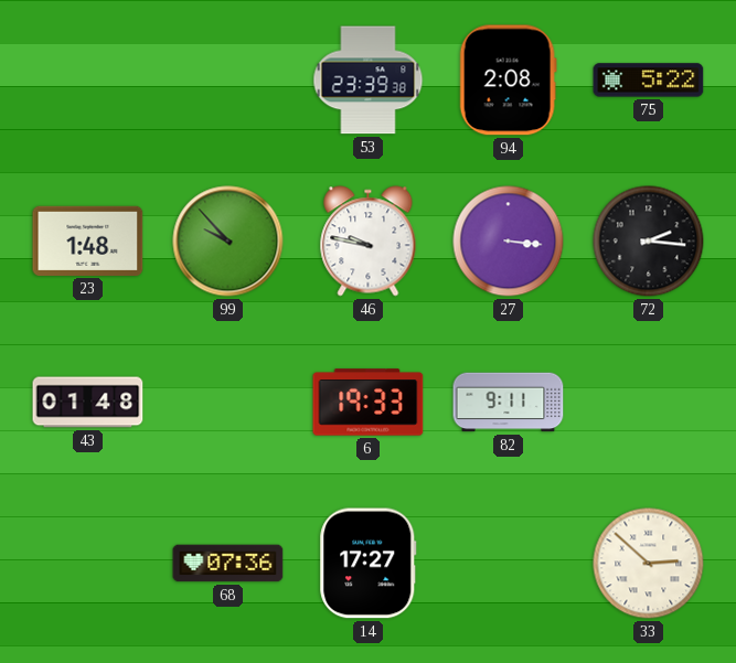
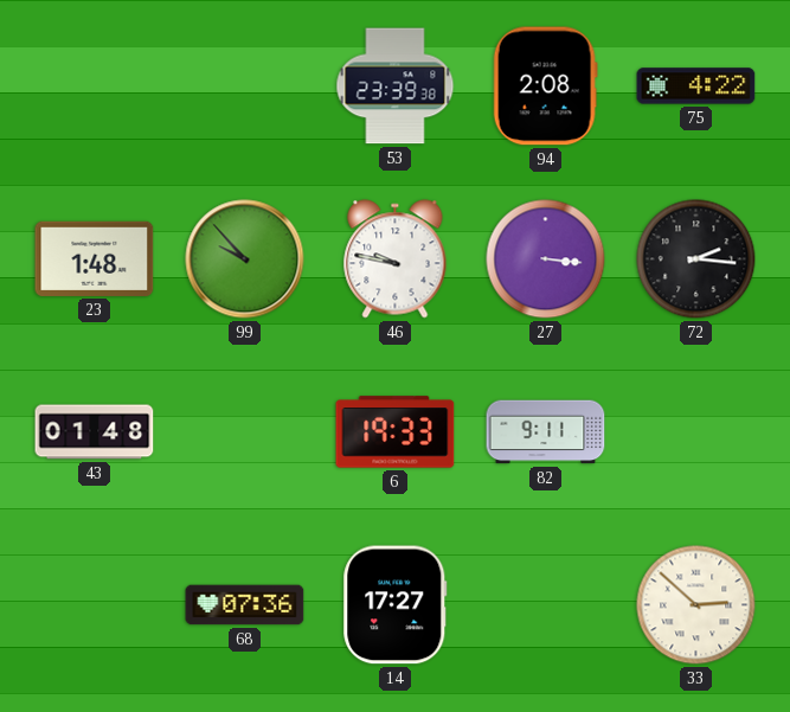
75: 5:22 -> 4:22
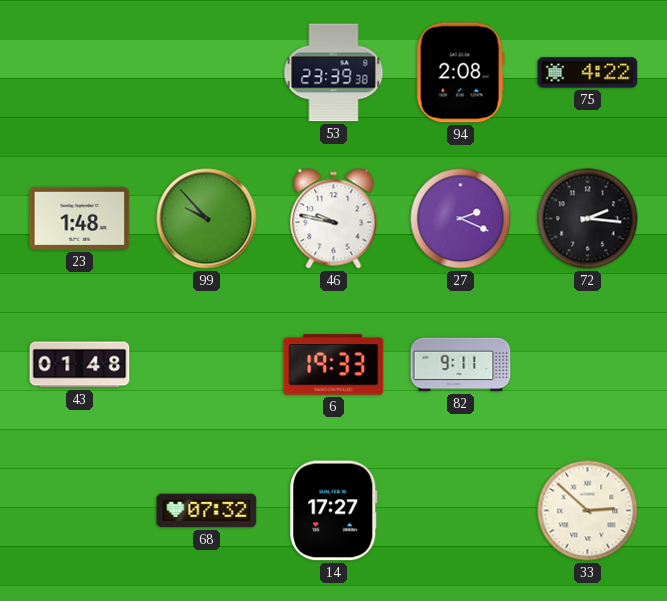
27: 3:16 -> 2:19
68: 07:36 -> 07:32
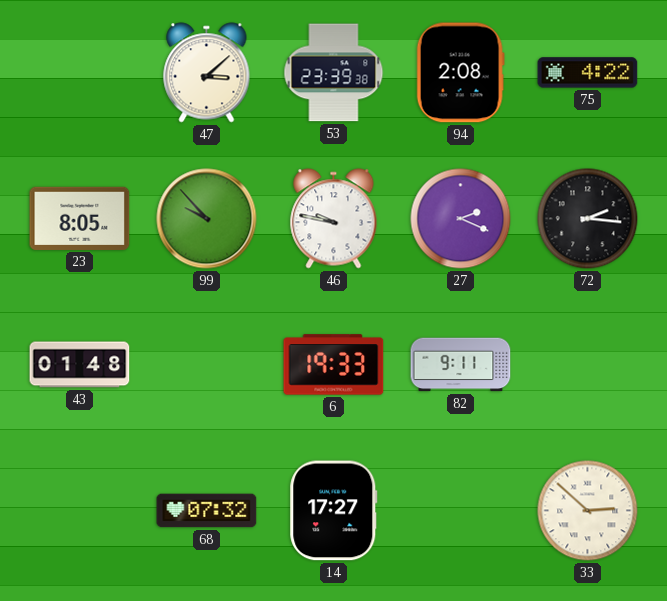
47: none -> 3:08
23: 1:48 -> 8:05
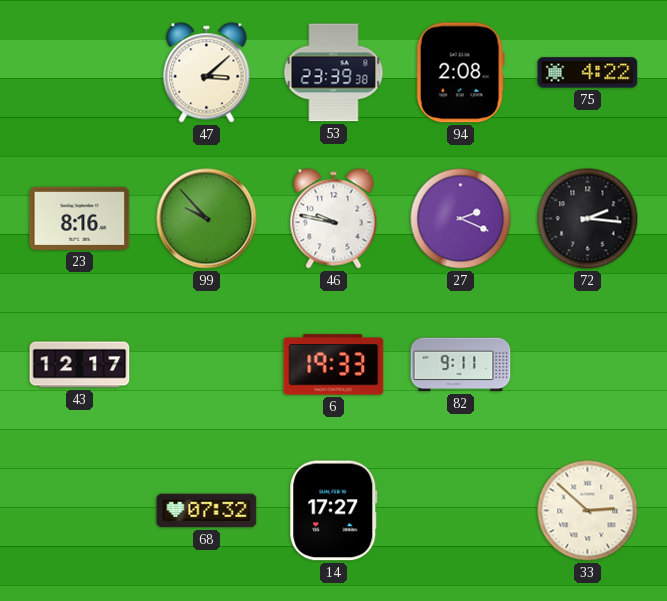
23: 8:05 -> 8:16
43: 01:48 -> 12:17
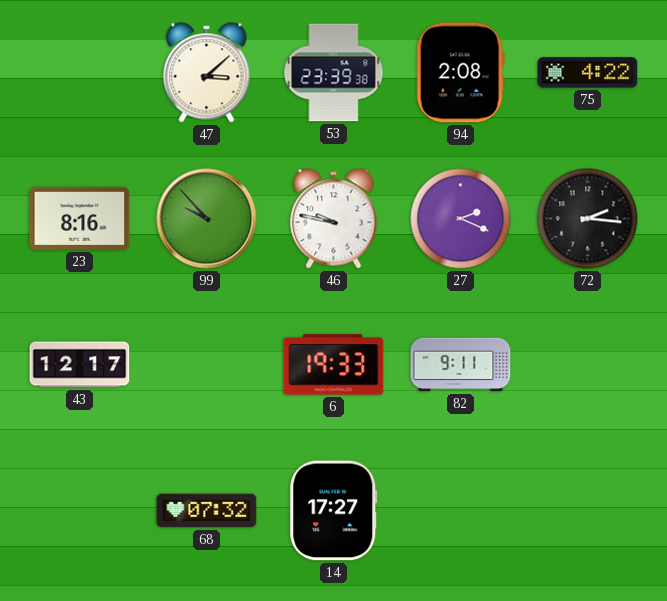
33: 2:52 -> none
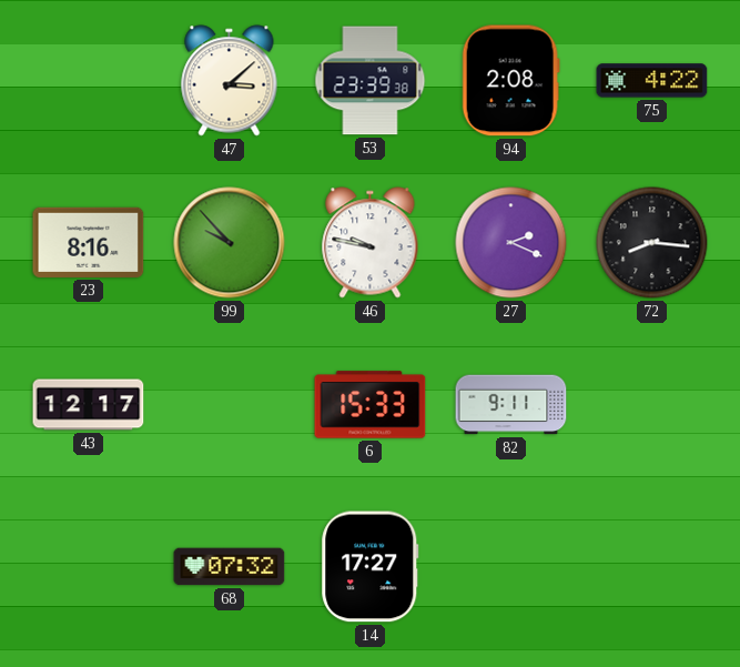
72: 2:16 -> 8:16
6: 19:33 -> 15:33
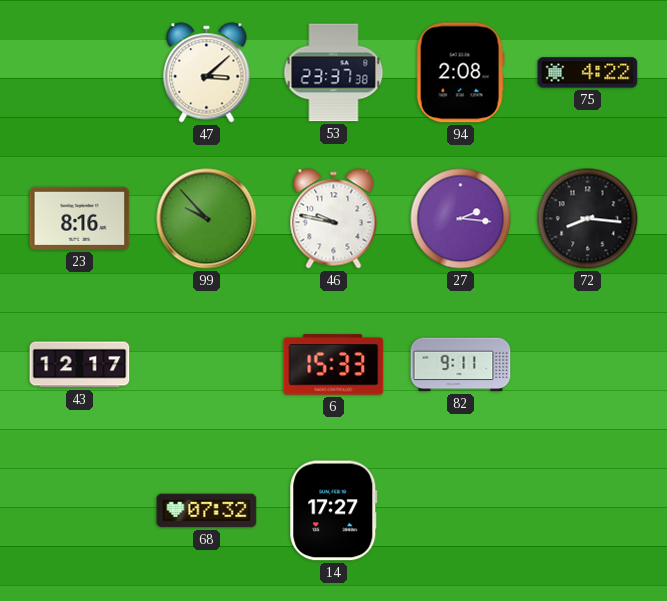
53: 23:39 -> 23:37
27: 2:19 -> 2:16
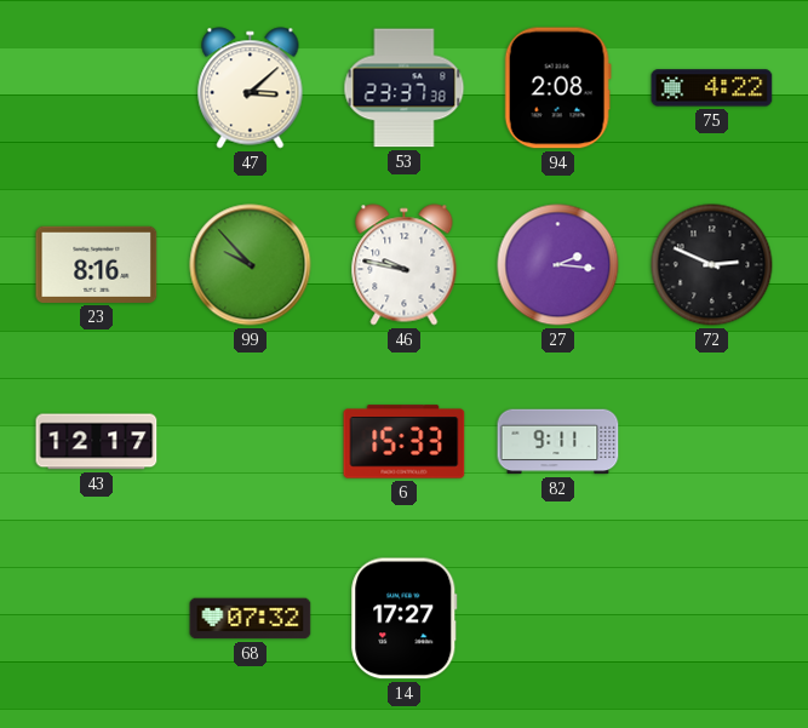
72: 8:16 -> 2:49
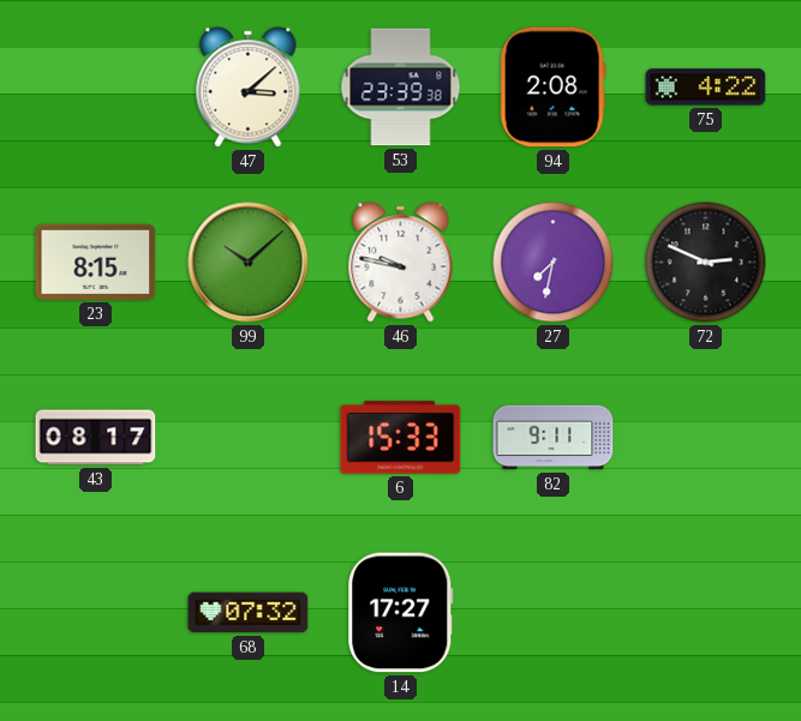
53: 23:37 -> 23:39
23: 8:16 -> 8:15
99: 9:53 -> 10:08
27: 2:16 -> 7:32
43: 12:17 -> 08:17
